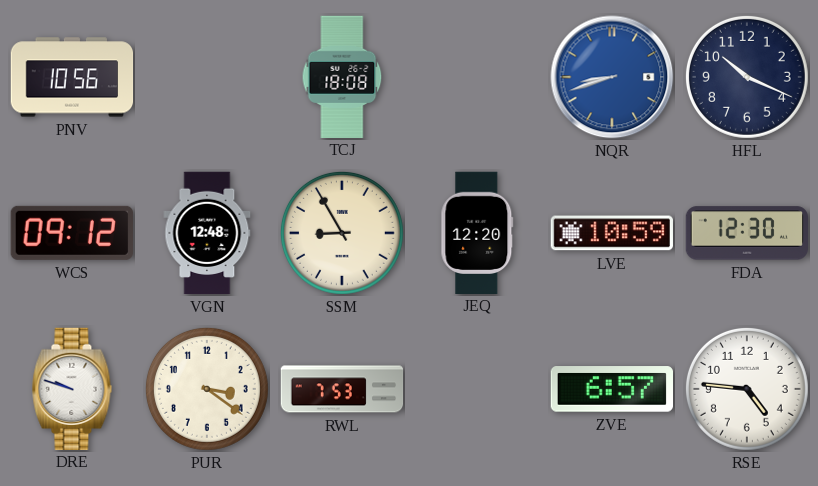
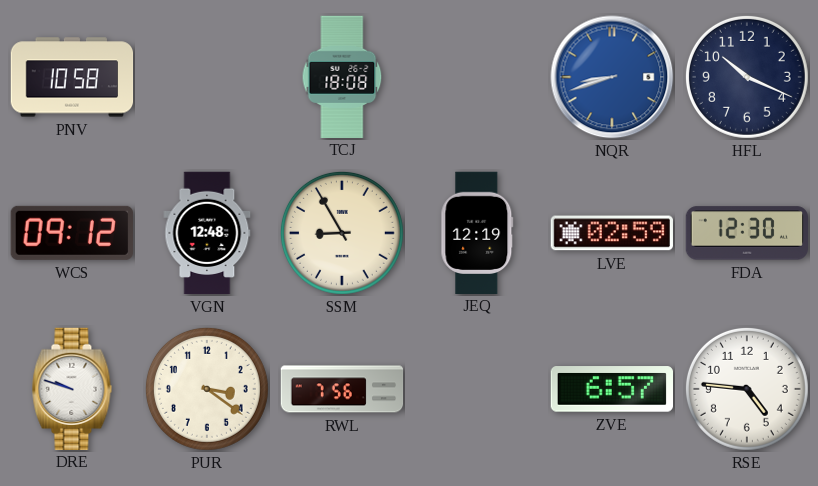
PNV: 10:56 -> 10:58
JEQ: 12:20 -> 12:19
LVE: 10:59 -> 02:59
RWL: 7:53 -> 7:56
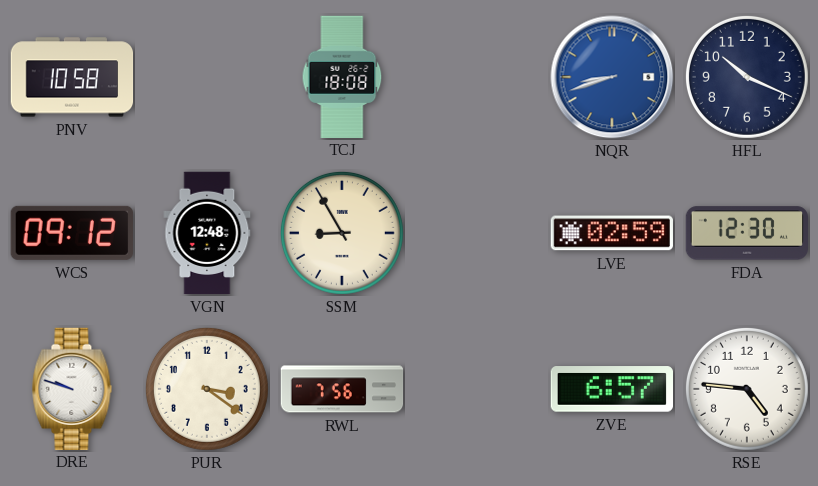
JEQ: 12:19 -> none
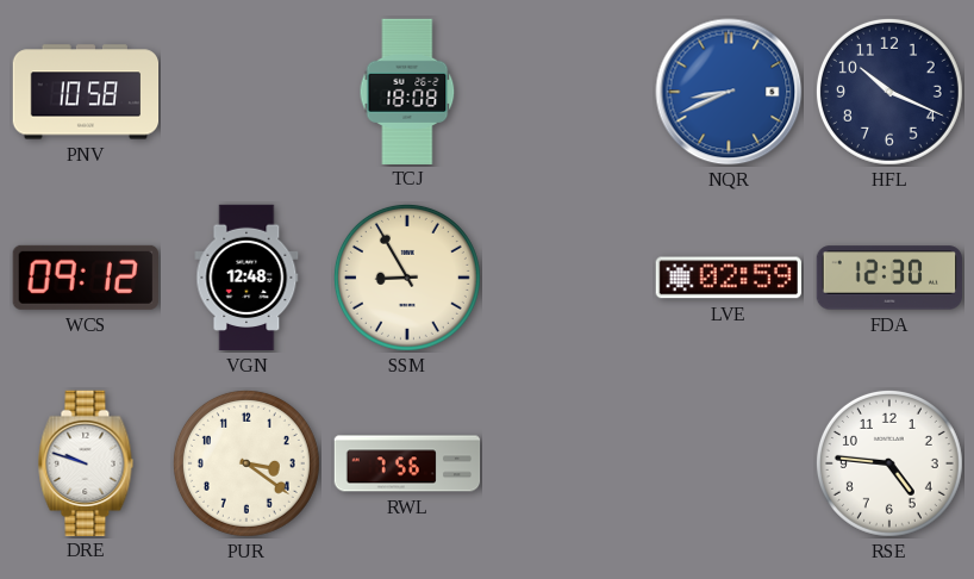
NQR: 8:42 -> 8:41
ZVE: 6:57 -> none
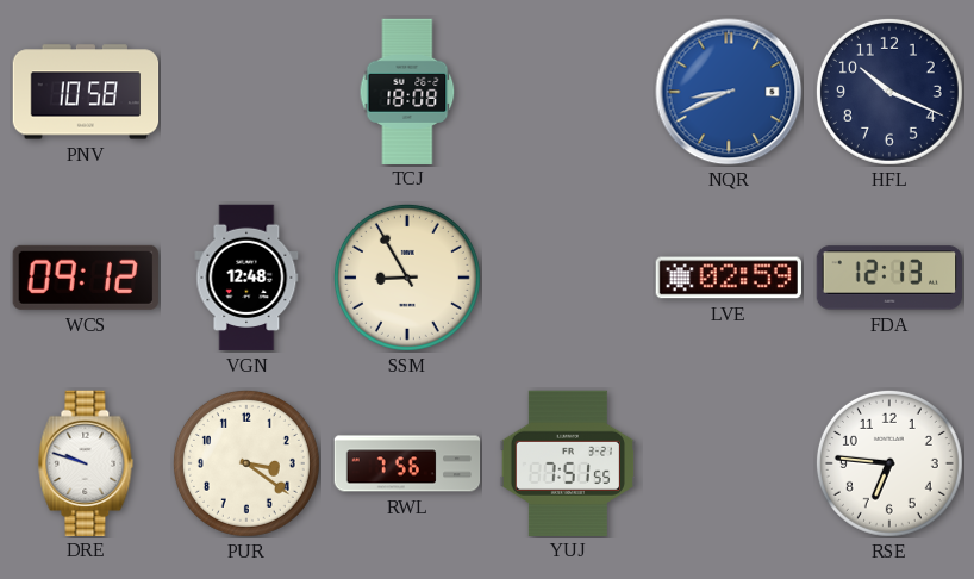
FDA: 12:30 -> 12:13
YUJ: none -> 7:51
RSE: 4:46 -> 6:46
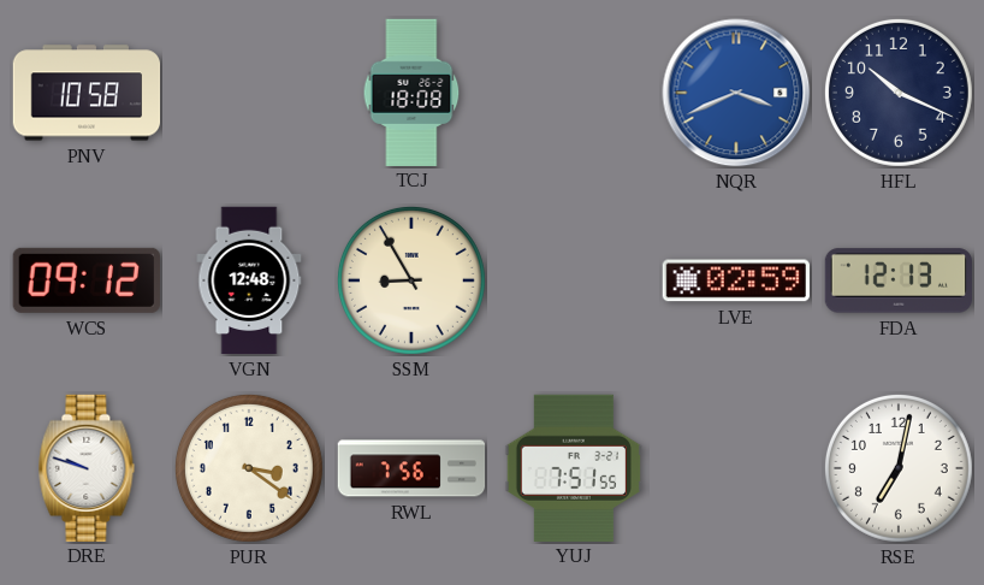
NQR: 8:41 -> 3:41
RSE: 6:46 -> 7:02
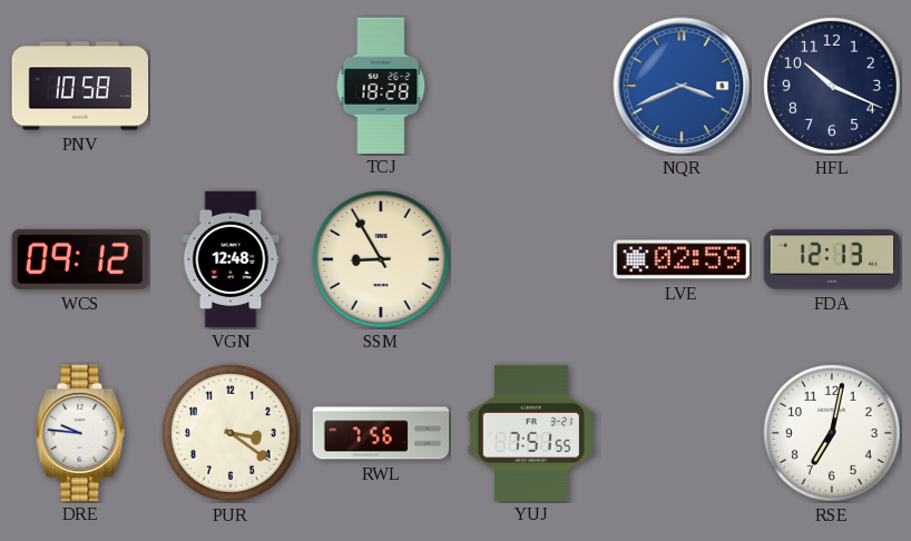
TCJ: 18:08 -> 18:28
DRE: 9:48 -> 9:46
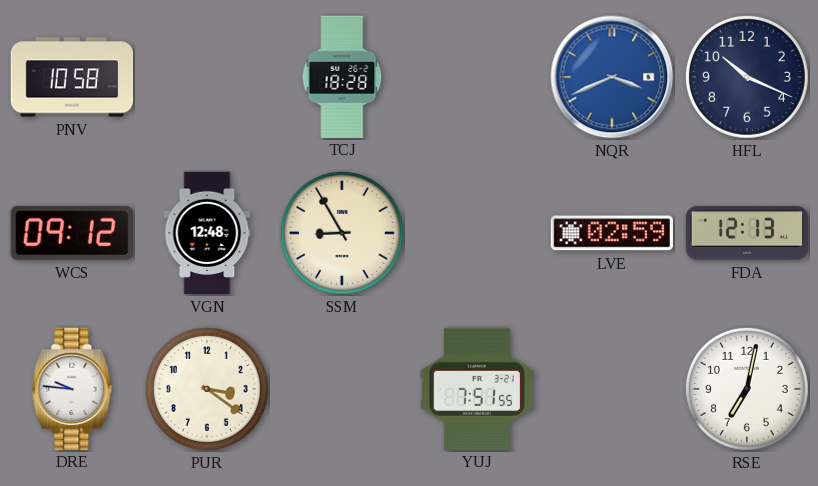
RWL: 7:56 -> none
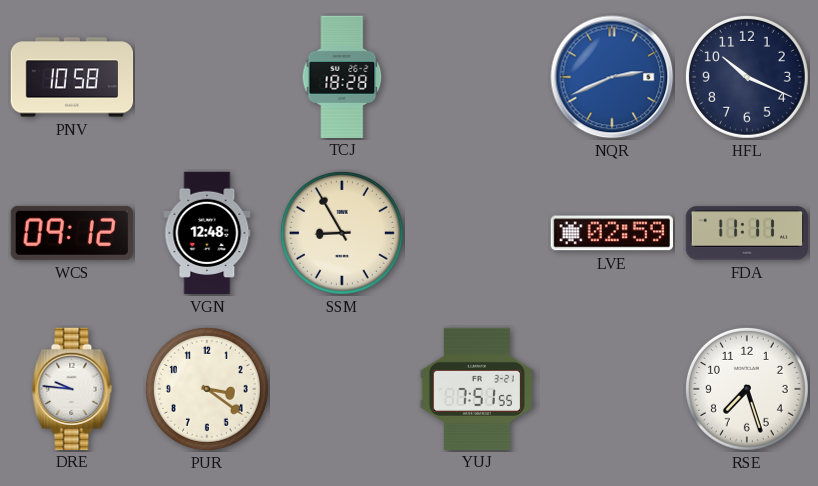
NQR: 3:41 -> 2:41
FDA: 12:13 -> 11:11
RSE: 7:02 -> 7:27
